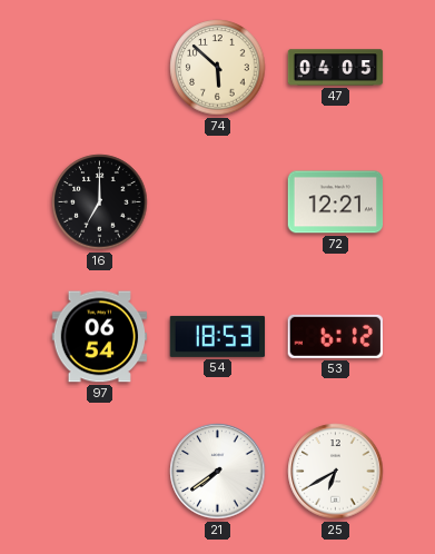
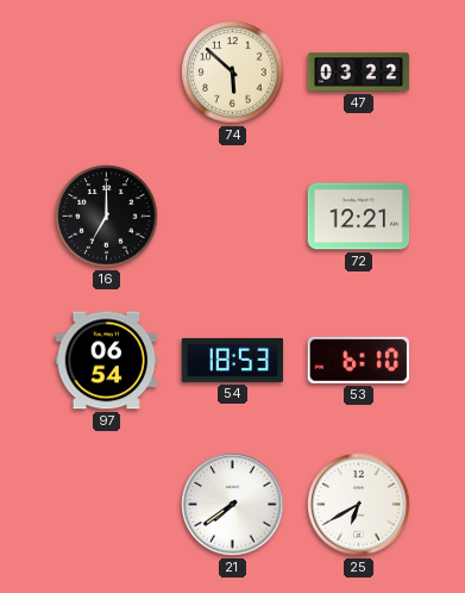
47: 04:05 -> 03:22
53: 6:12 -> 6:10
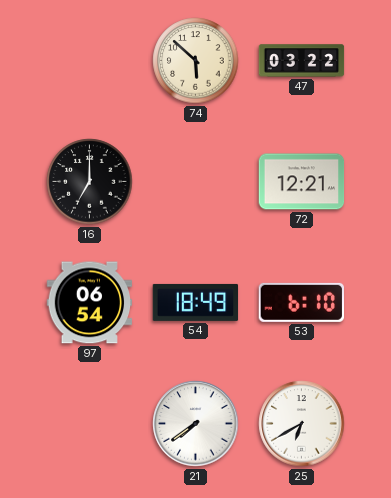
54: 18:53 -> 18:49
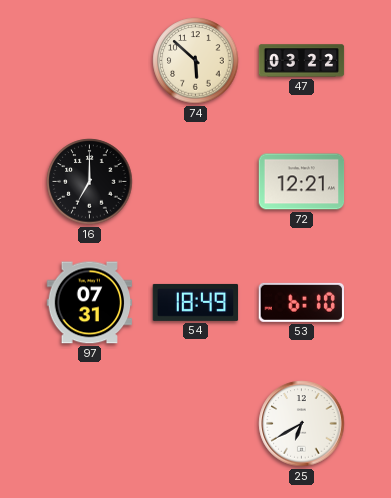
97: 06:54 -> 07:31
21: 7:39 -> none
